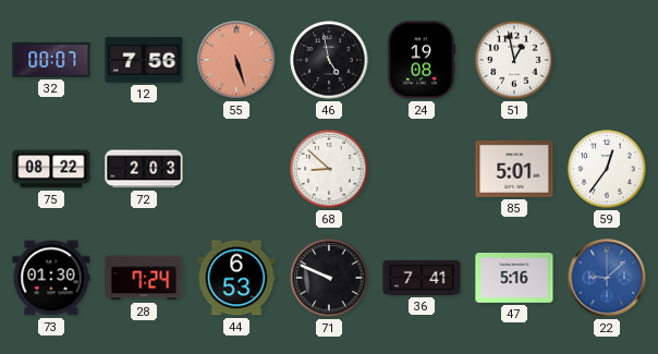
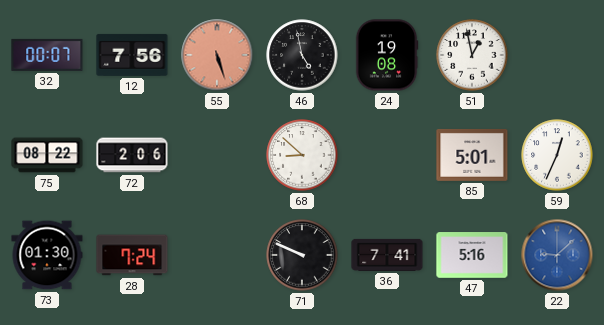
72: 2:03 -> 2:06
59: 12:36 -> 12:34
44: 6:53 -> none
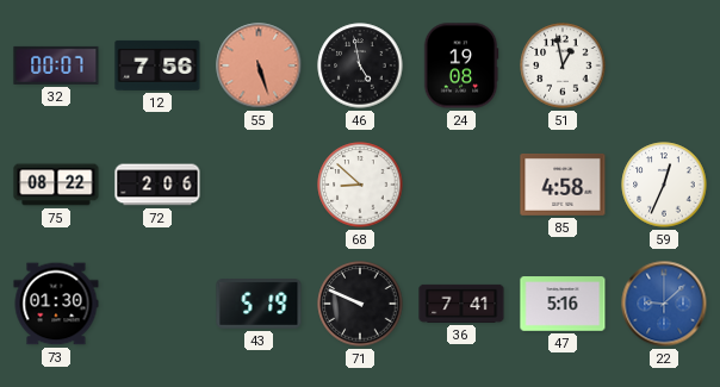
85: 5:01 -> 4:58
28: 7:24 -> none
43: none -> 5:19
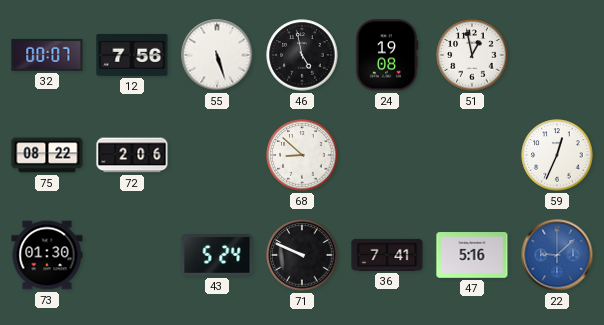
55 dial: salmon -> white
85: 4:58 -> none
43: 5:19 -> 5:24
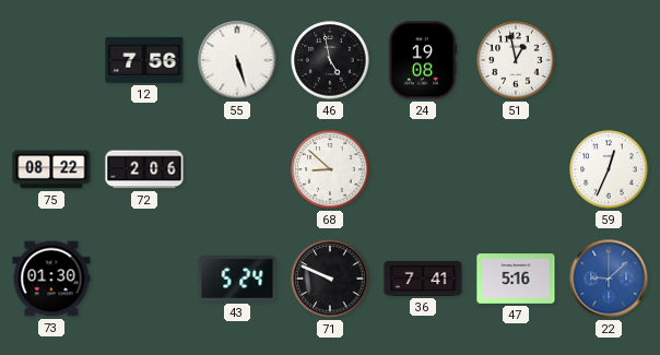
32: 00:07 -> none
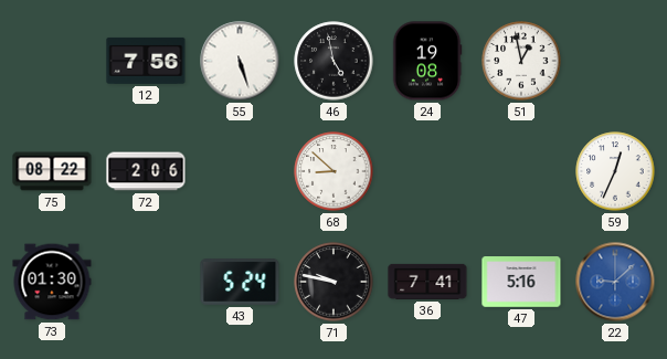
71: 9:49 -> 9:47
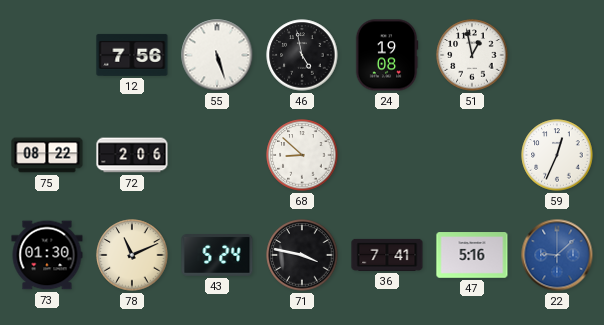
78: none -> 11:11
71: 9:47 -> 3:47
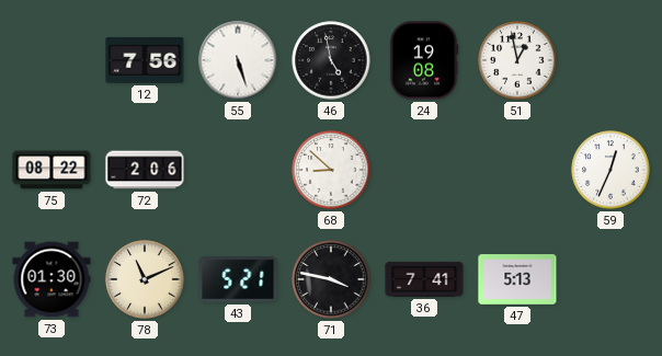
43: 5:24 -> 5:21
47: 5:16 -> 5:13
22: 9:08 -> none
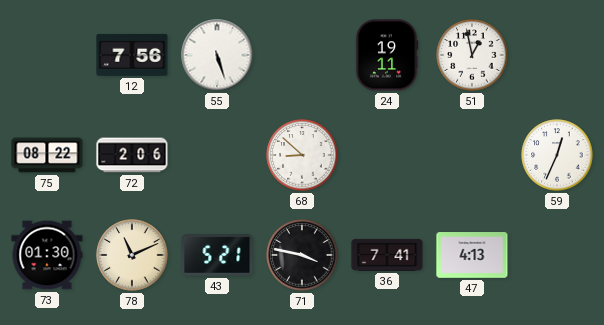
46: 4:58 -> none
24: 19:08 -> 19:11
47: 5:13 -> 4:13
